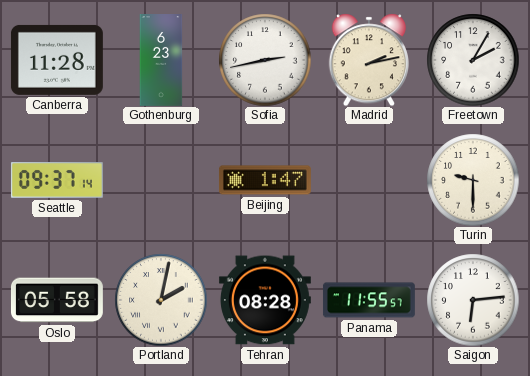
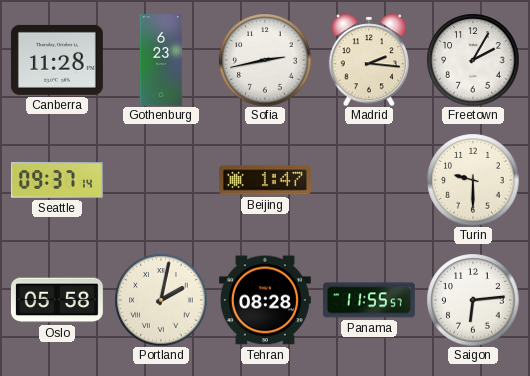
Madrid: 2:13 -> 2:16
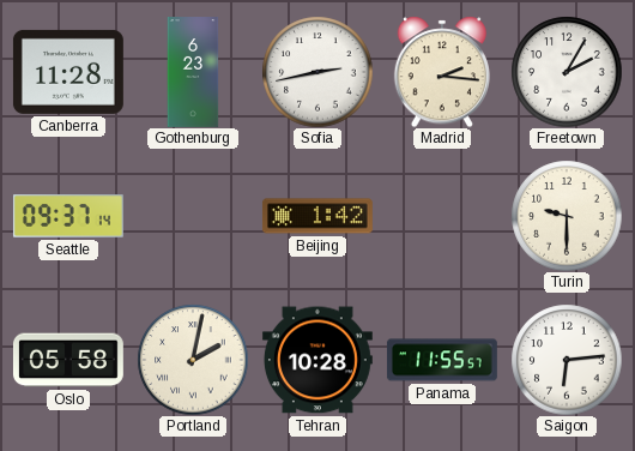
Beijing: 1:47 -> 1:42
Tehran: 08:28 -> 10:28
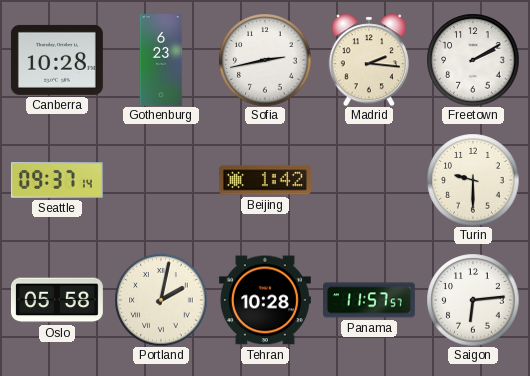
Canberra: 11:28 -> 10:28
Freetown: 2:05 -> 2:10
Panama: 11:55 -> 11:57
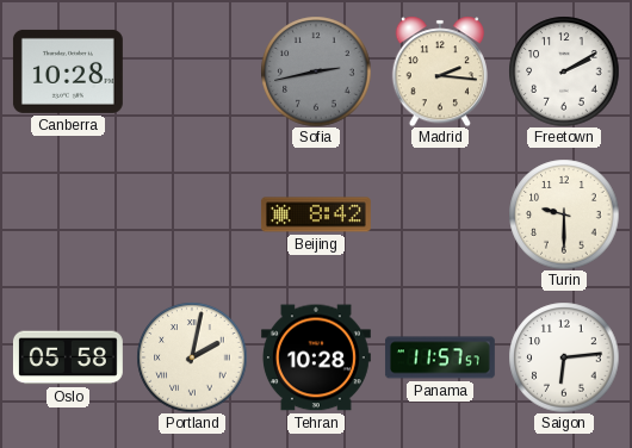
Gothenburg: 6:23 -> none
Sofia dial: white -> grey
Seattle: 09:37 -> none
Beijing: 1:42 -> 8:42
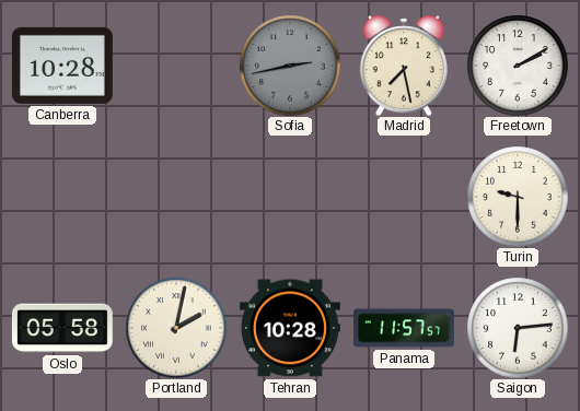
Madrid: 2:16 -> 7:28
Beijing: 8:42 -> none
